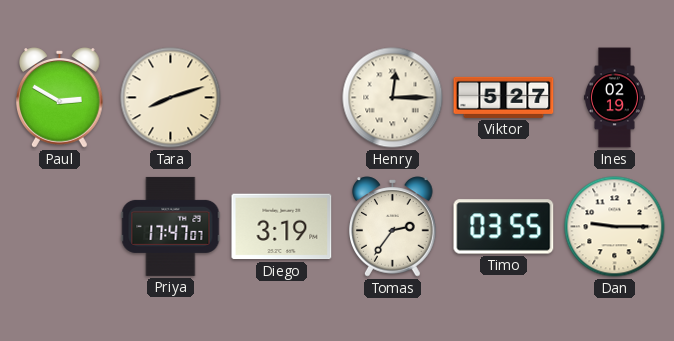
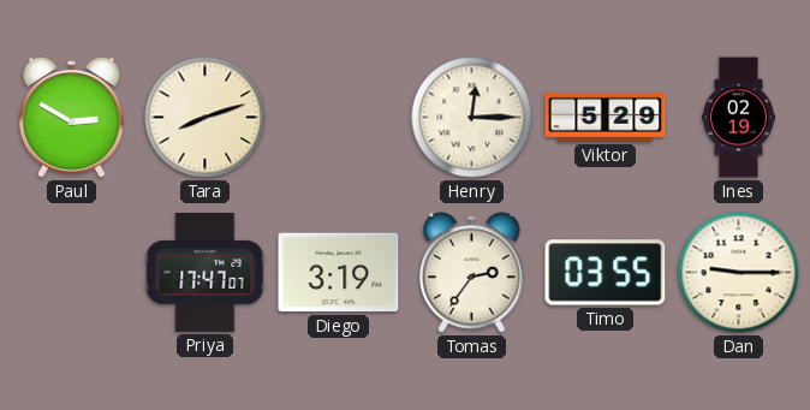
Viktor: 5:27 -> 5:29
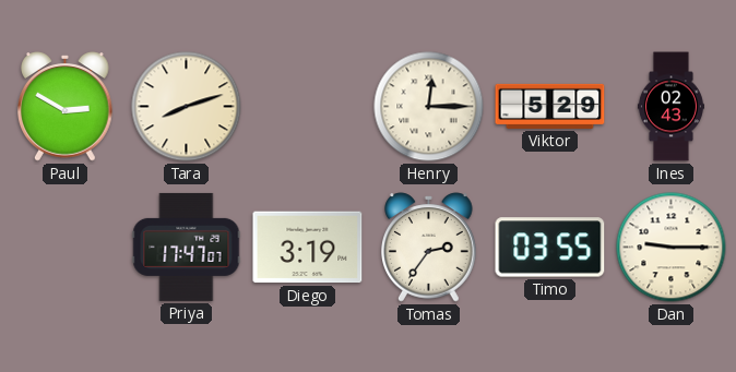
Ines: 02:19 -> 02:43
